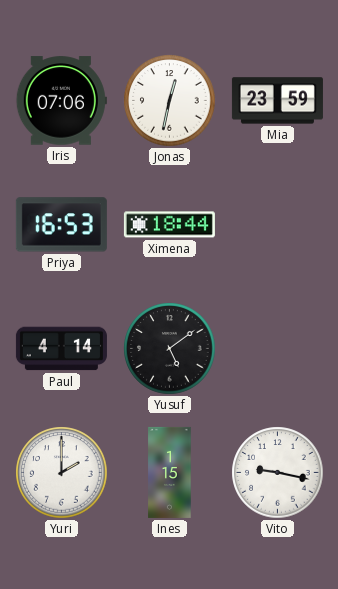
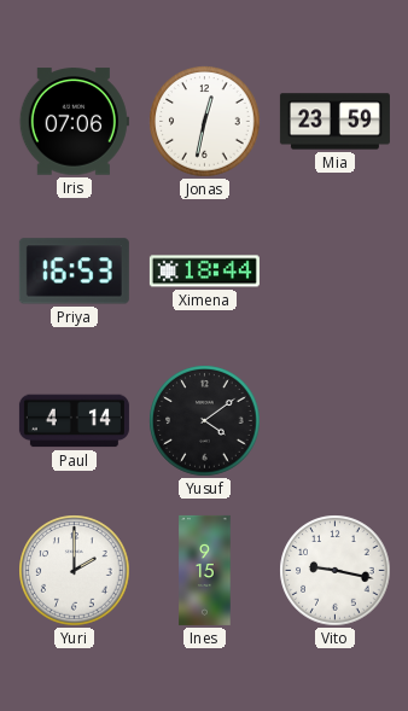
Yusuf: 5:09 -> 4:09
Ines: 1:15 -> 9:15
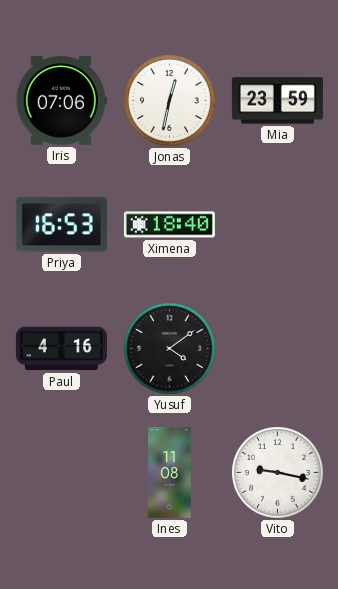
Ximena: 18:44 -> 18:40
Paul: 4:14 -> 4:16
Yuri: 2:00 -> none
Ines: 9:15 -> 11:08
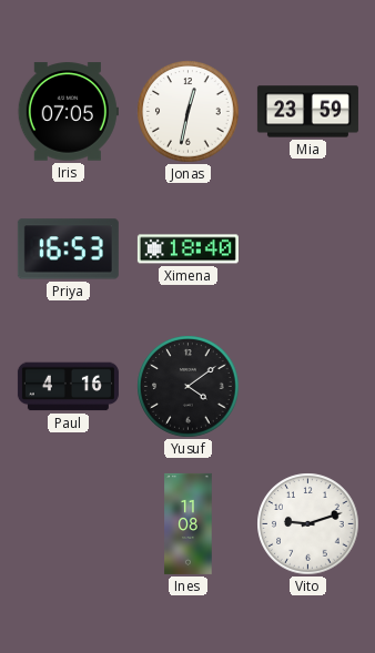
Iris: 07:06 -> 07:05
Vito: 9:17 -> 9:12
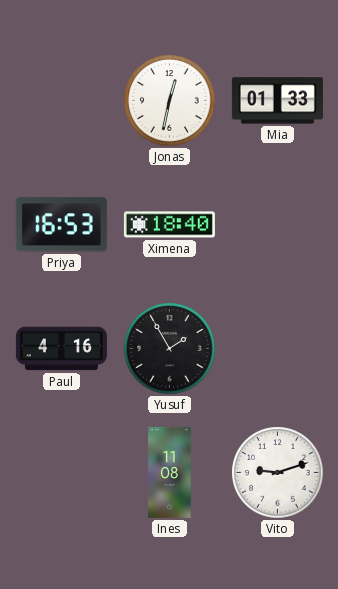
Iris: 07:05 -> none
Mia: 23:59 -> 01:33
Yusuf: 4:09 -> 1:55
